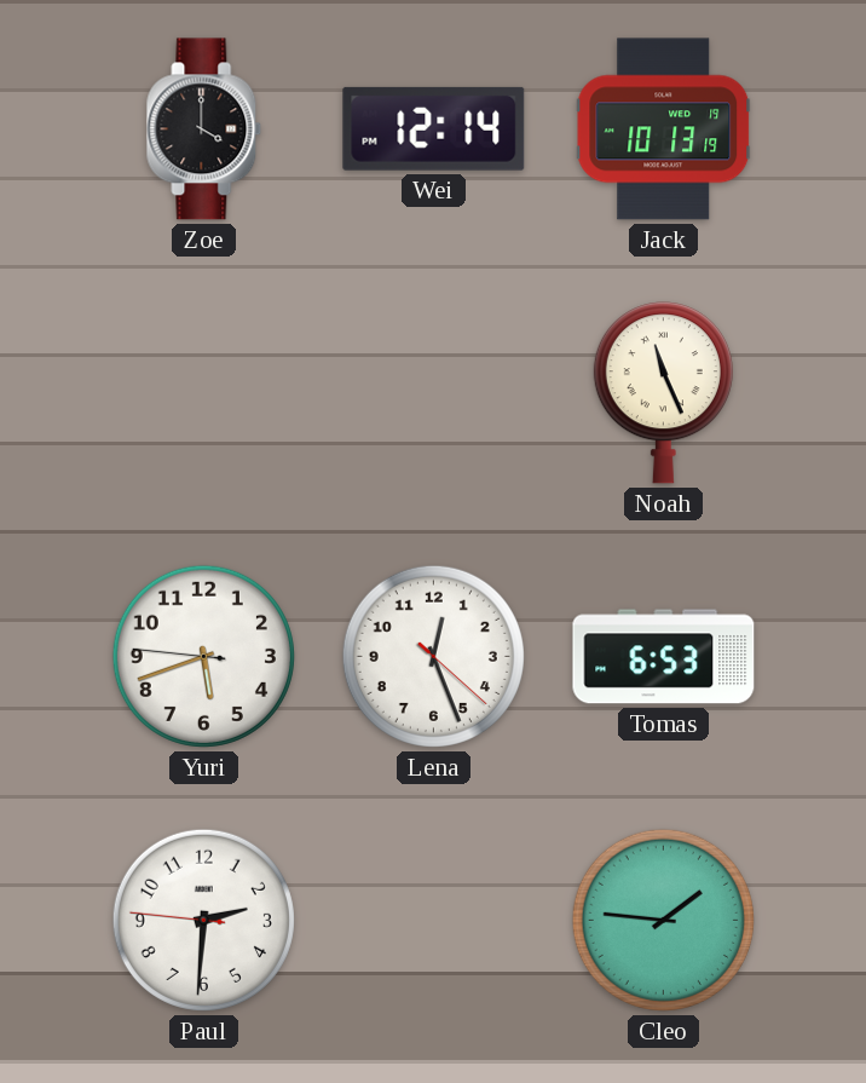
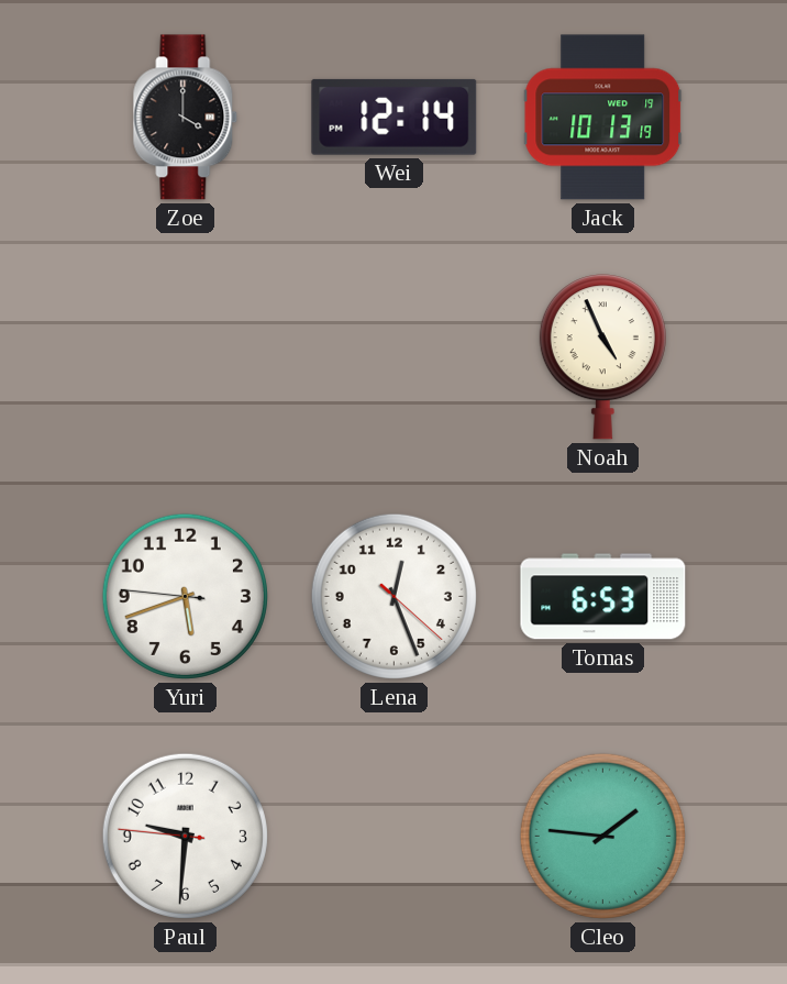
Noah: 11:26 -> 4:56
Paul: 2:30 -> 9:30
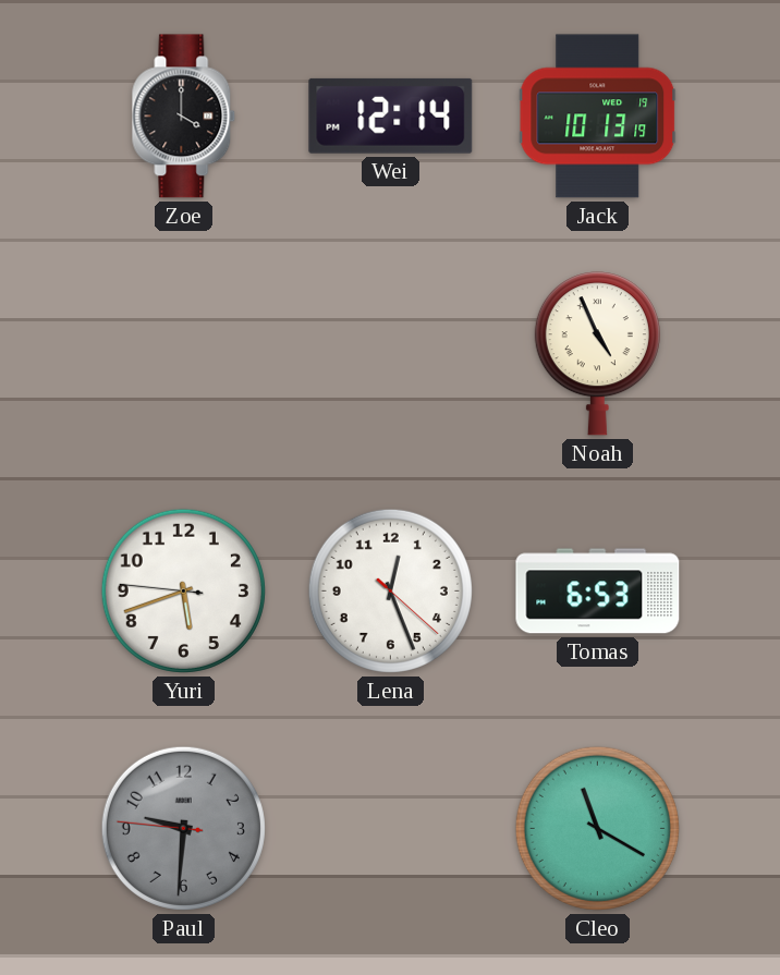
Paul dial: white -> grey
Cleo: 1:46 -> 11:20
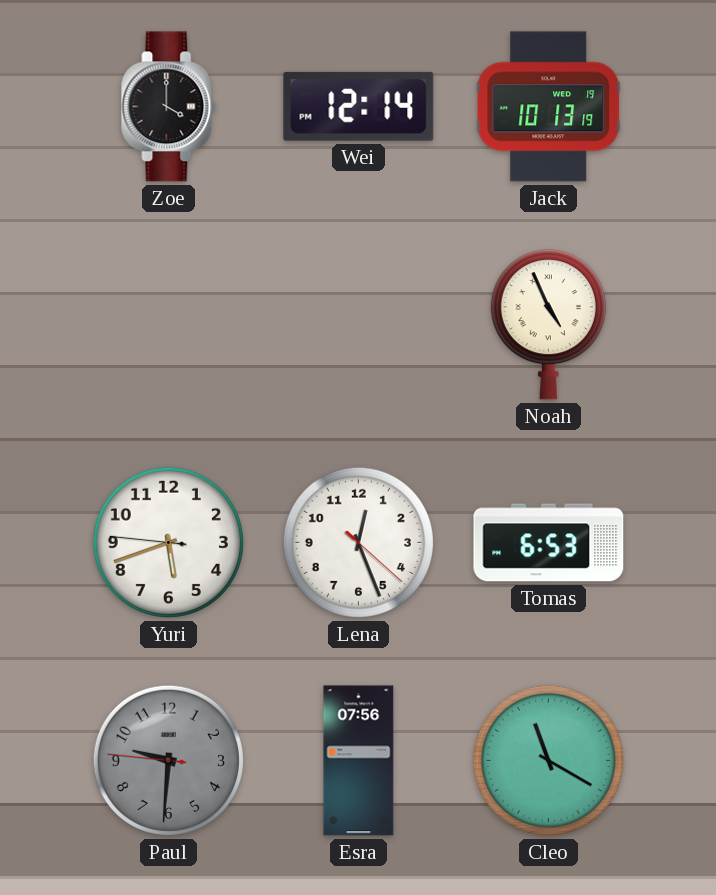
Esra: none -> 07:56
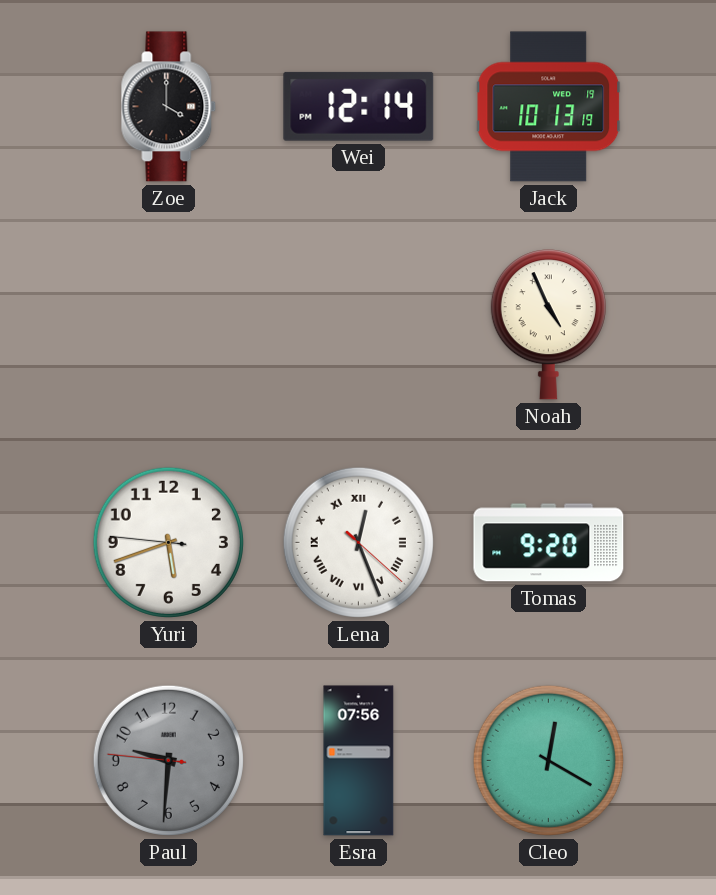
Lena numerals: Arabic -> Roman
Tomas: 6:53 -> 9:20
Cleo: 11:20 -> 12:20
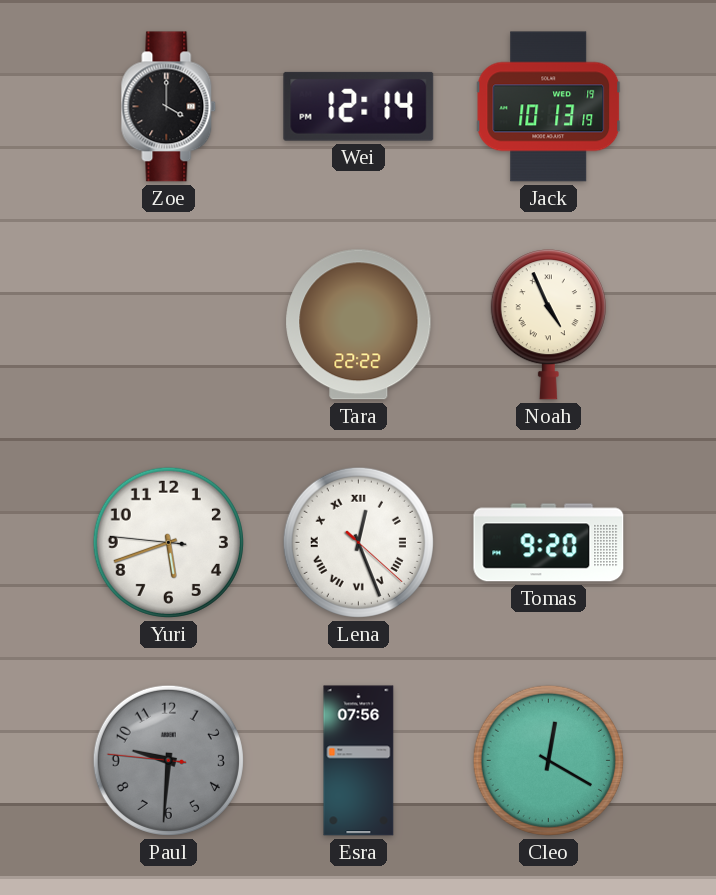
Tara: none -> 22:22
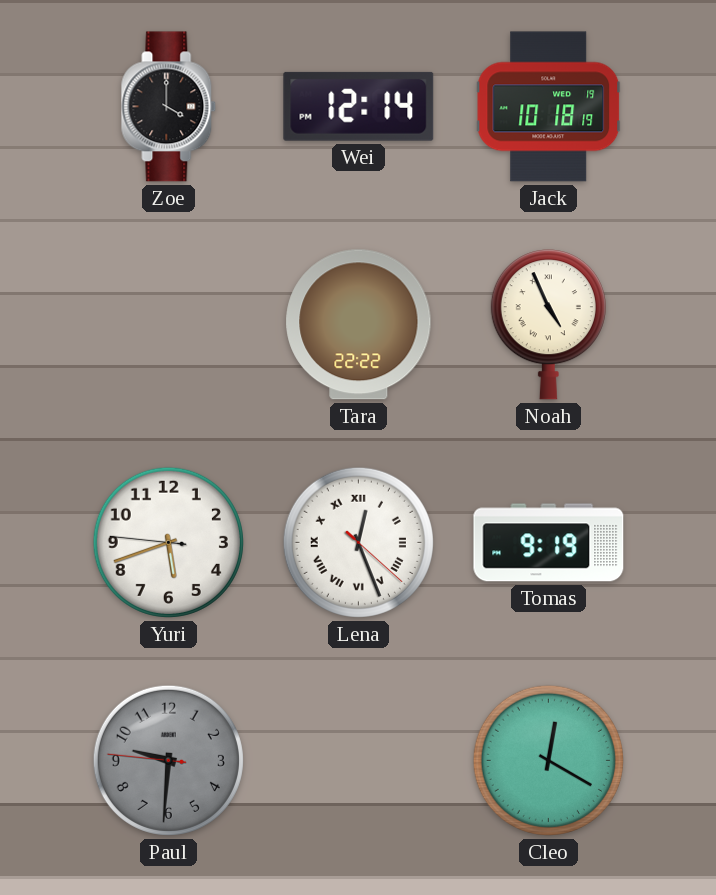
Jack: 10:13 -> 10:18
Tomas: 9:20 -> 9:19
Esra: 07:56 -> none
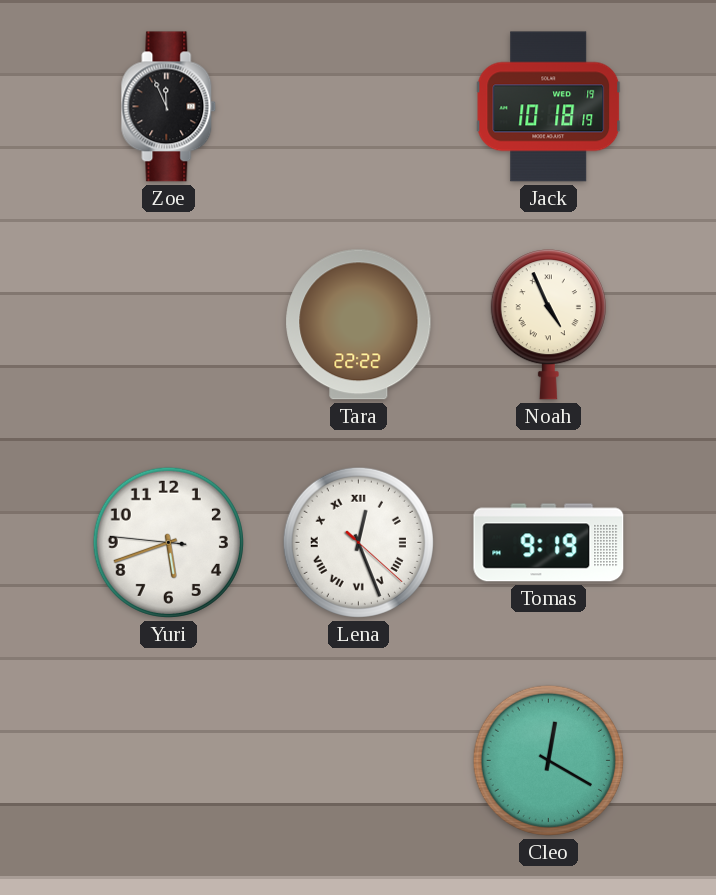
Zoe: 4:00 -> 11:56
Wei: 12:14 -> none
Paul: 9:30 -> none
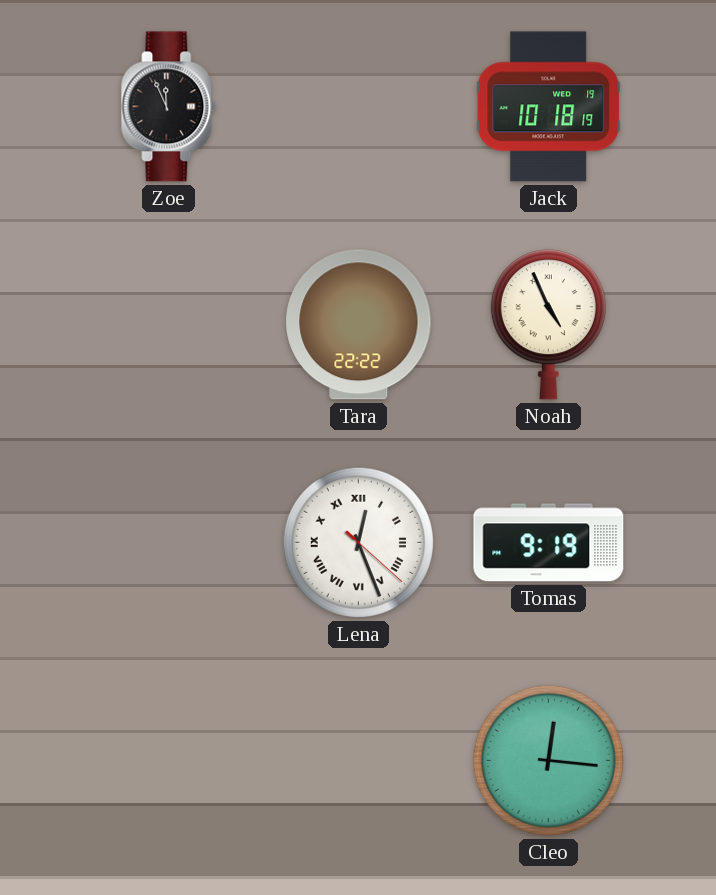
Yuri: 5:41 -> none
Cleo: 12:20 -> 12:16
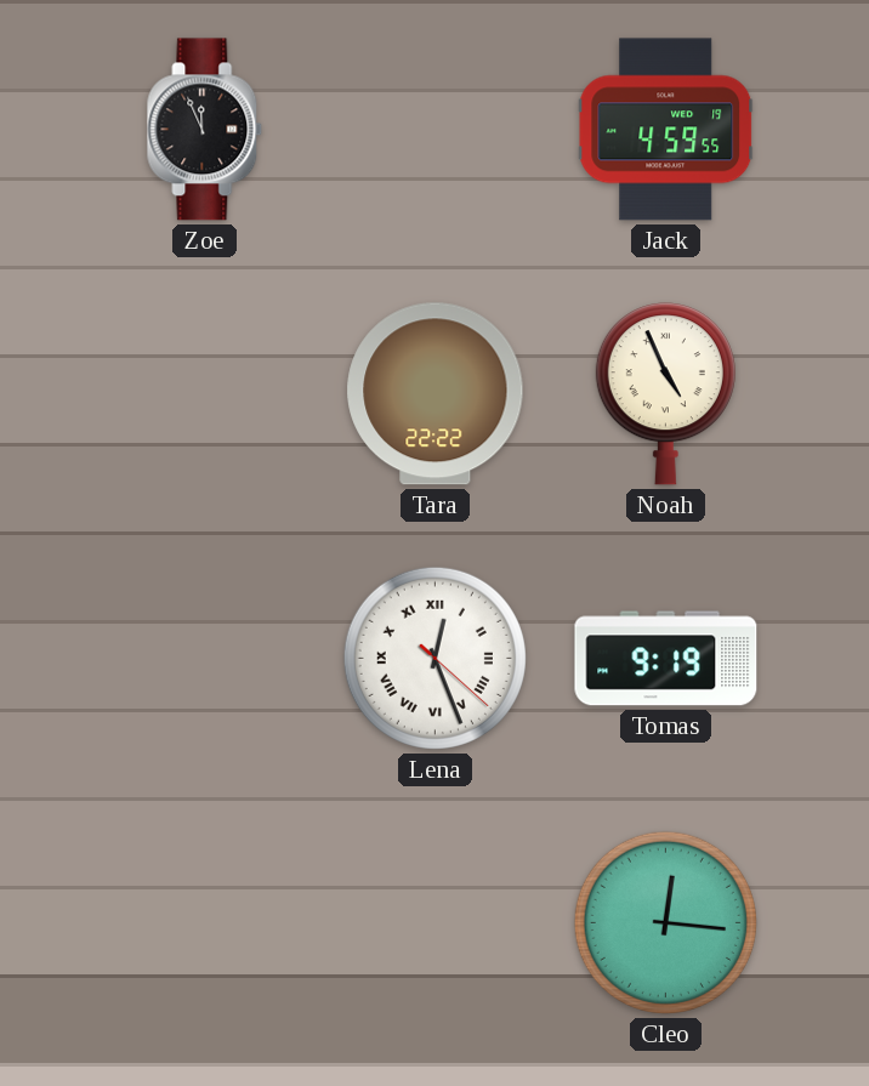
Jack: 10:18 -> 4:59
